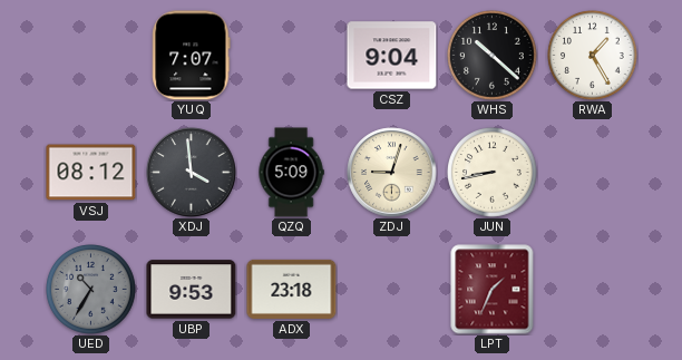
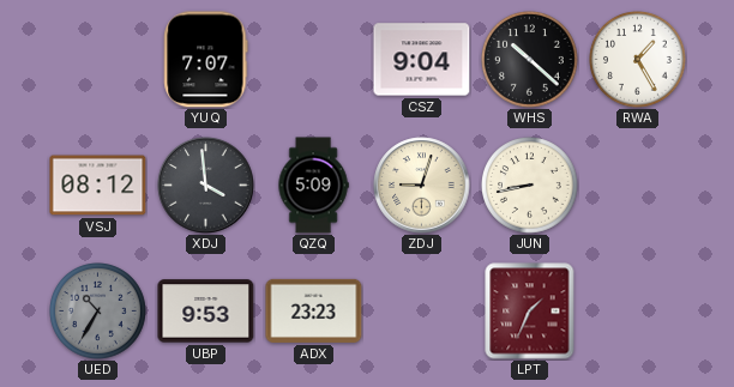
ADX: 23:18 -> 23:23
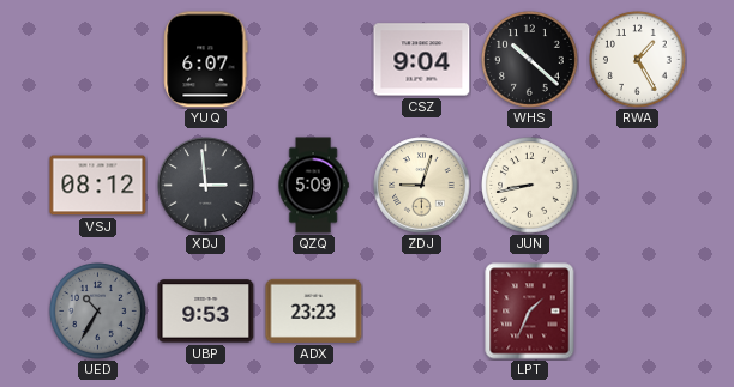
YUQ: 7:07 -> 6:07
XDJ: 3:59 -> 2:59
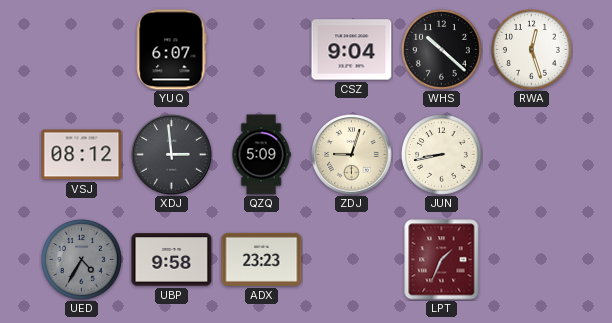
RWA: 1:25 -> 12:27
UED: 10:35 -> 4:35
UBP: 9:53 -> 9:58
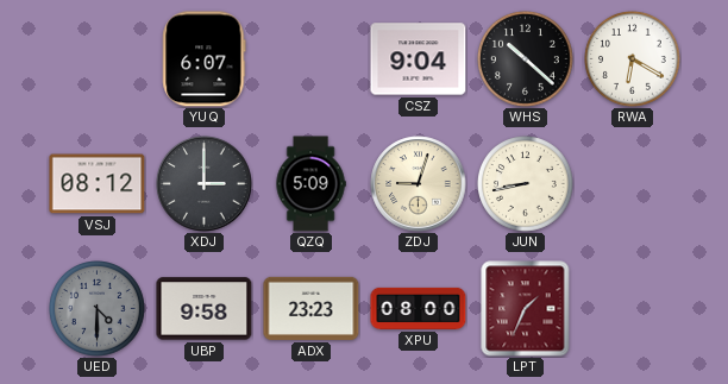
RWA: 12:27 -> 6:20
XDJ: 2:59 -> 3:00
UED: 4:35 -> 4:30
XPU: none -> 08:00
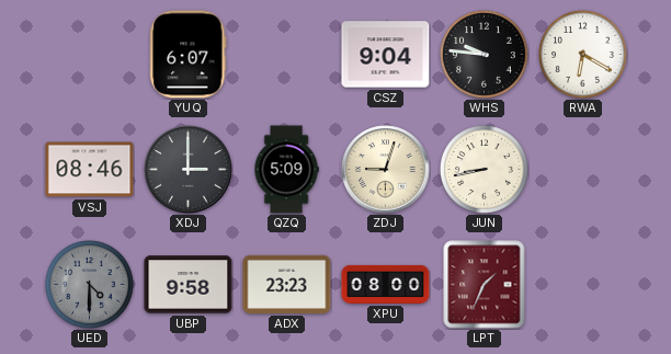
WHS: 10:22 -> 9:46
VSJ: 08:12 -> 08:46
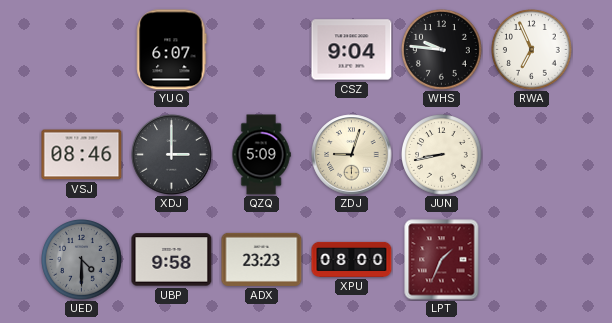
RWA: 6:20 -> 6:56
